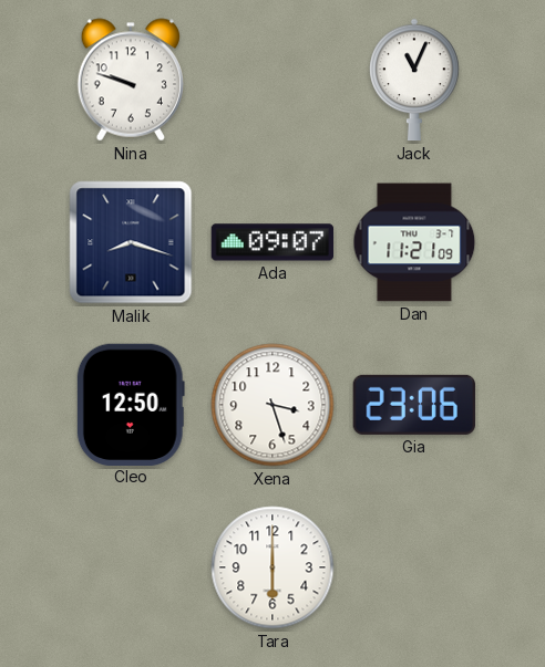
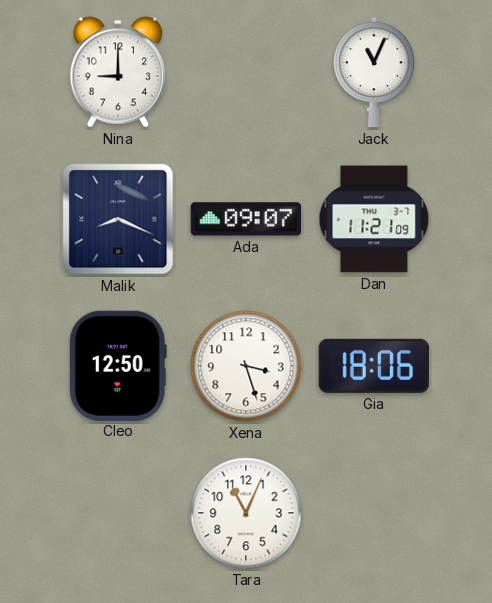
Nina: 9:48 -> 9:00
Malik: 8:18 -> 8:19
Gia: 23:06 -> 18:06
Tara: 6:00 -> 11:04
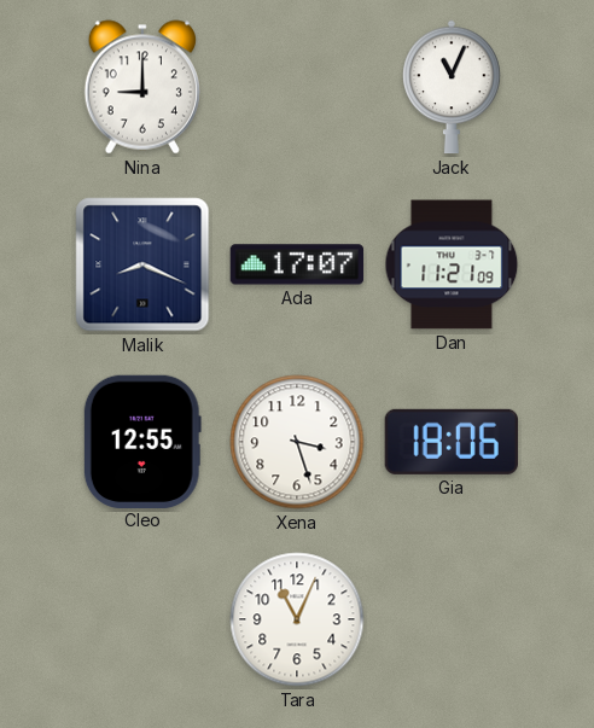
Ada: 09:07 -> 17:07
Cleo: 12:50 -> 12:55
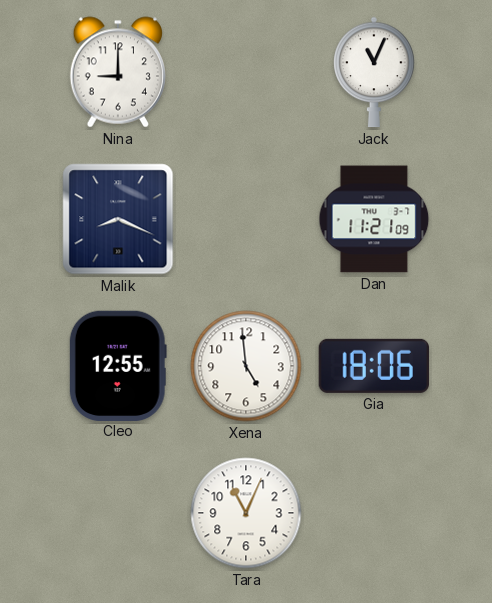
Ada: 17:07 -> none
Xena: 3:27 -> 4:59
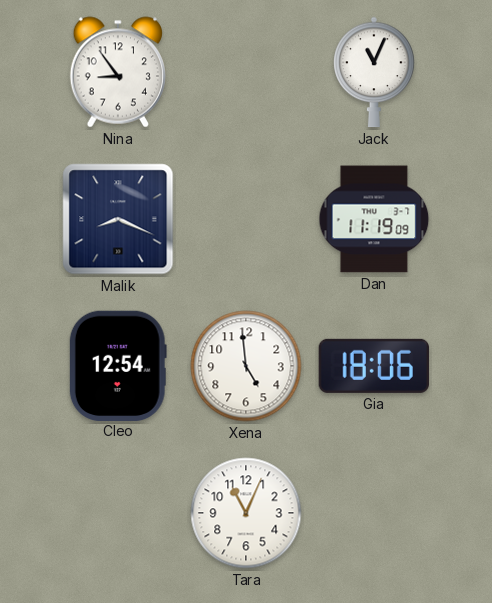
Nina: 9:00 -> 8:54
Dan: 11:21 -> 11:19
Cleo: 12:55 -> 12:54
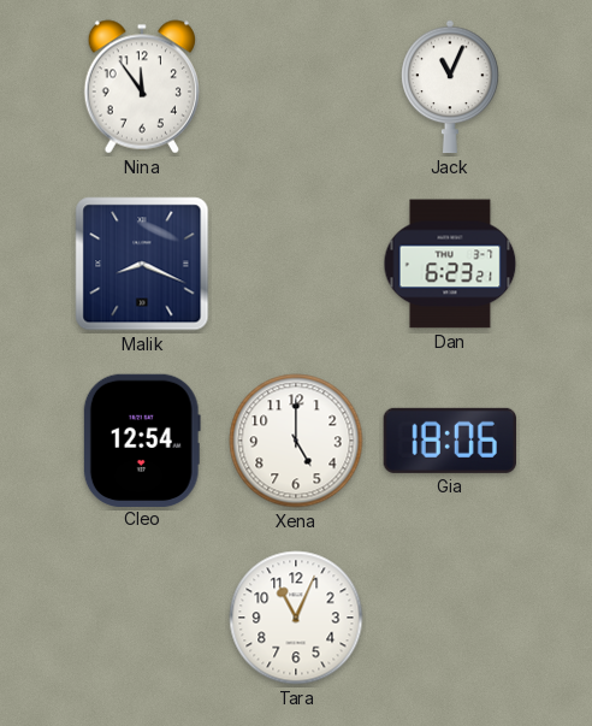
Nina: 8:54 -> 11:54
Dan: 11:19 -> 6:23
Xena: 4:59 -> 5:00
